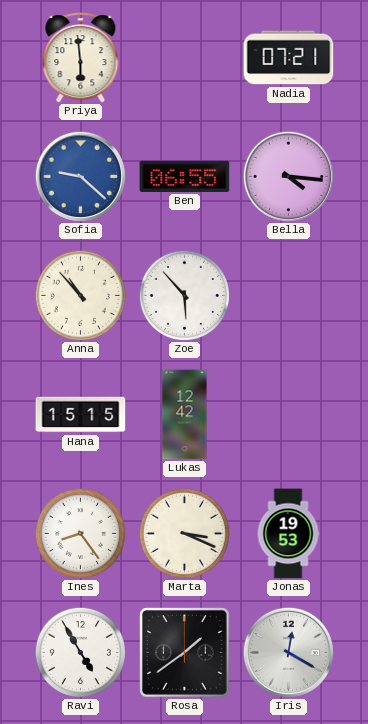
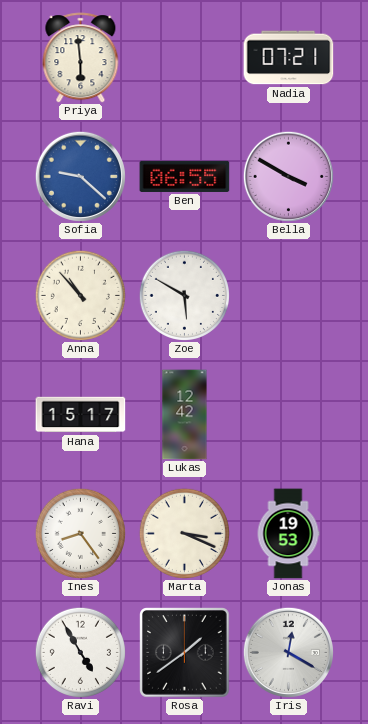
Bella: 4:16 -> 3:50
Zoe: 5:53 -> 5:50
Hana: 15:15 -> 15:17
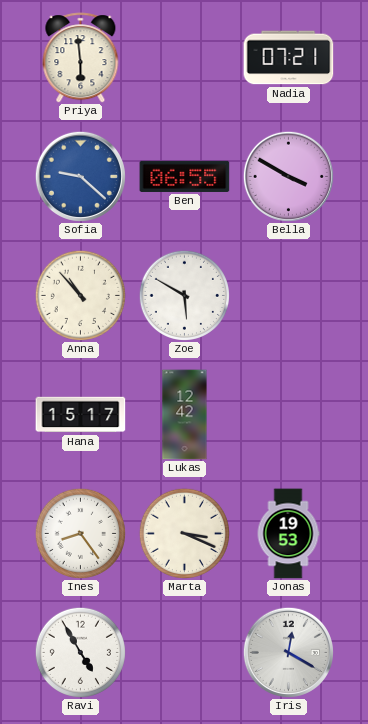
Rosa: 1:39 -> none
